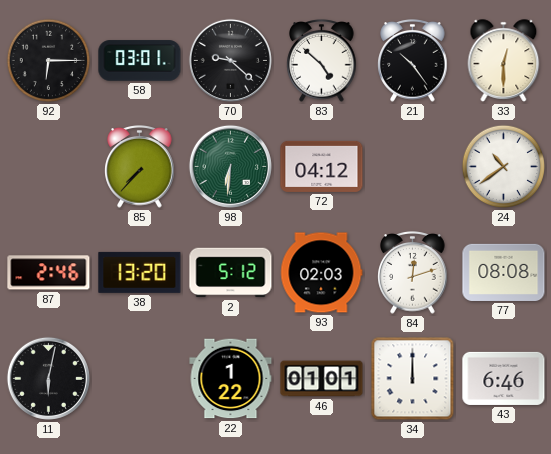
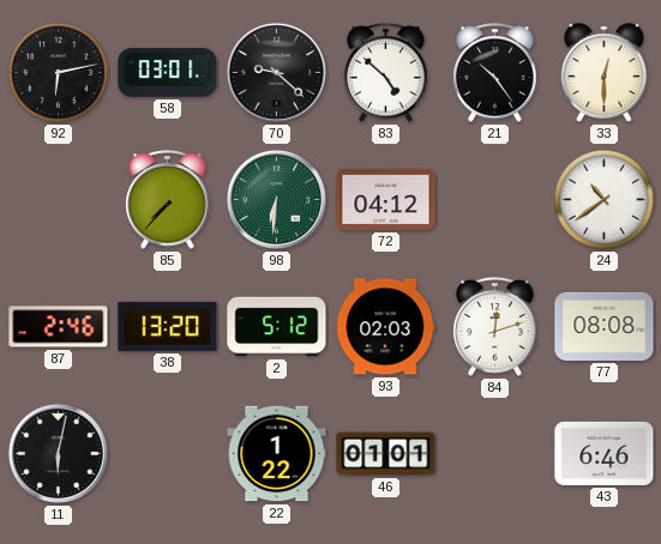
92: 6:15 -> 6:13
34: 12:00 -> none
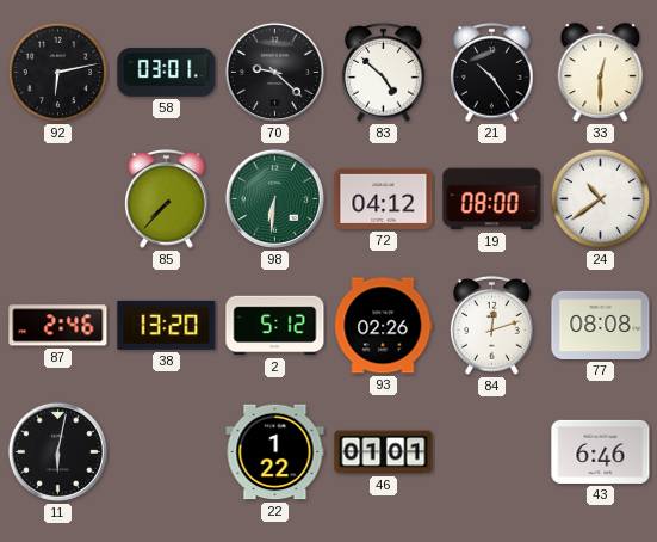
19: none -> 08:00
93: 02:03 -> 02:26
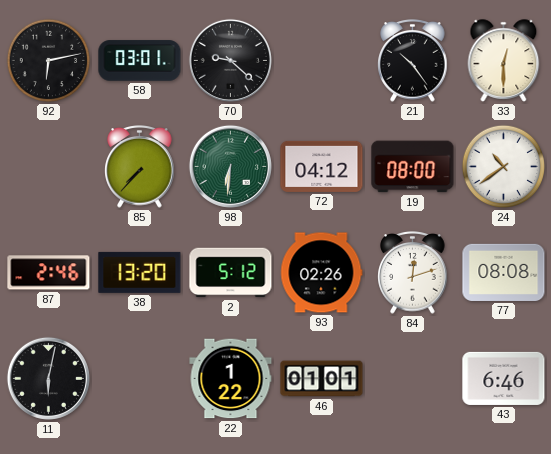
83: 4:52 -> none
